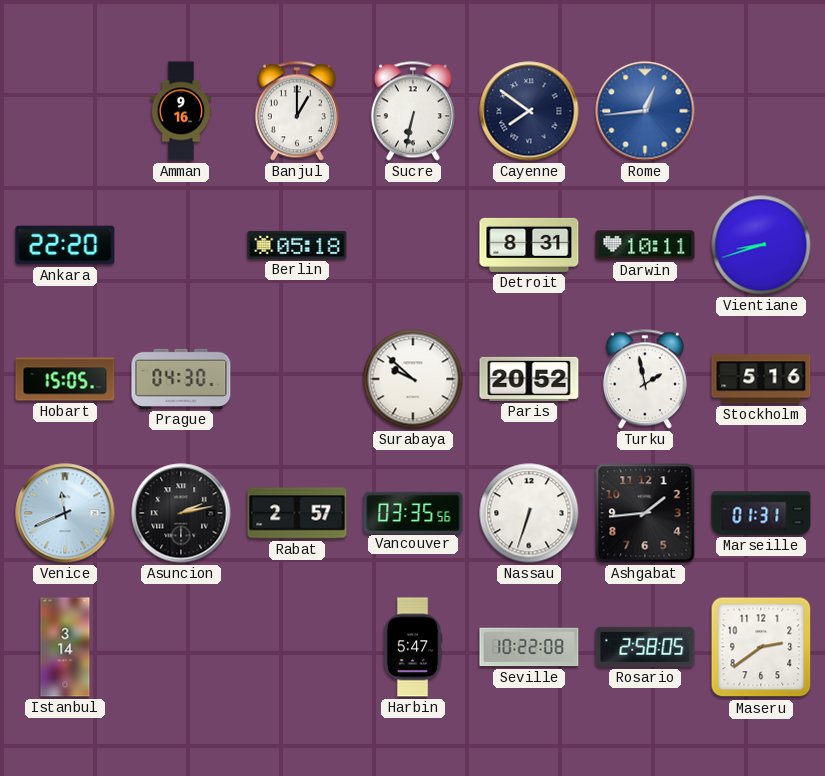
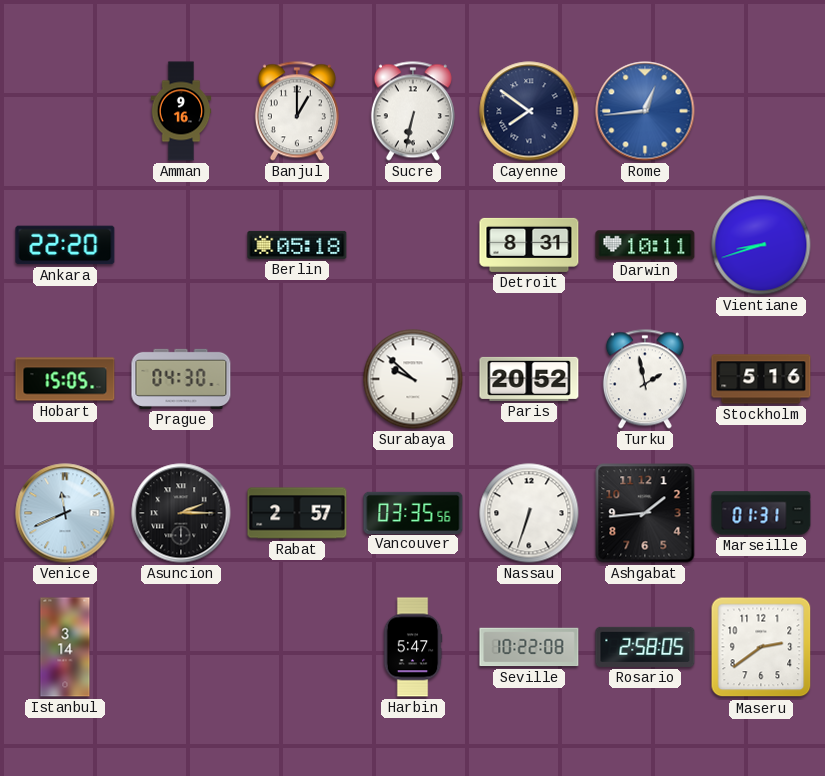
Asuncion: 2:13 -> 2:15
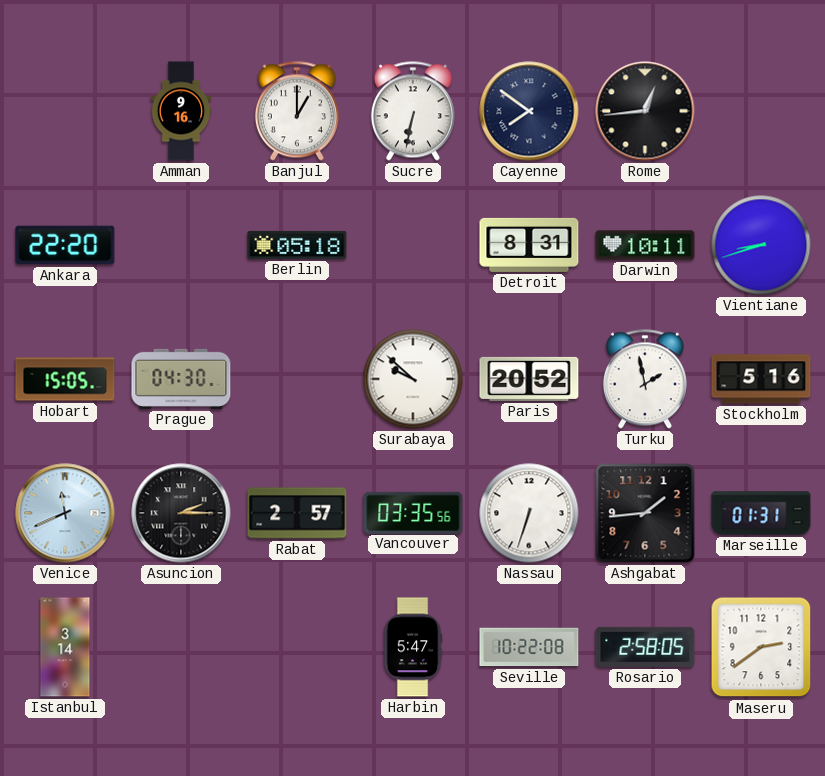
Rome dial: blue -> black
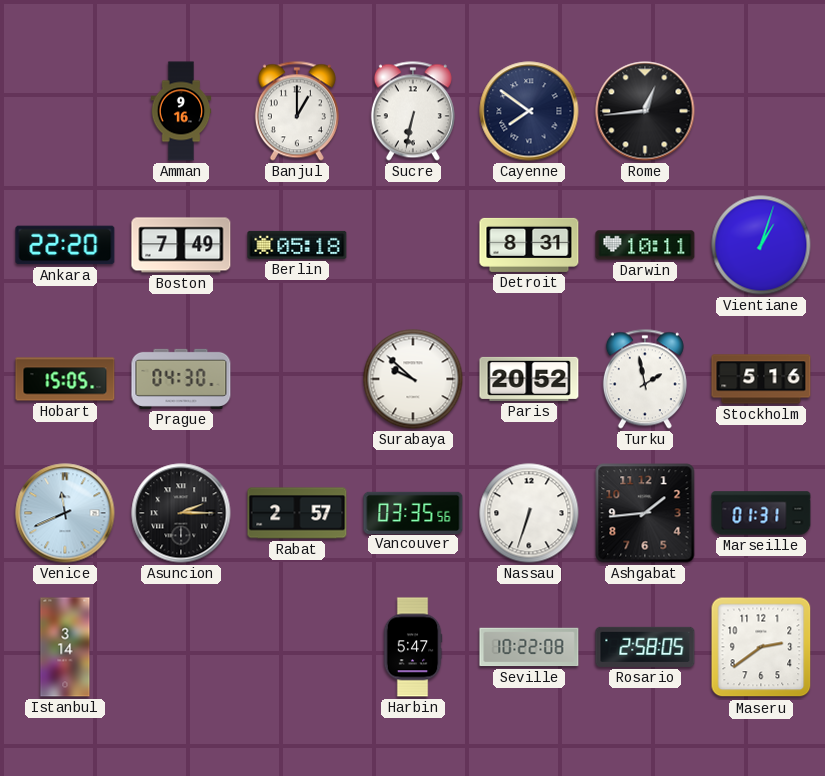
Boston: none -> 7:49
Vientiane: 8:42 -> 1:03
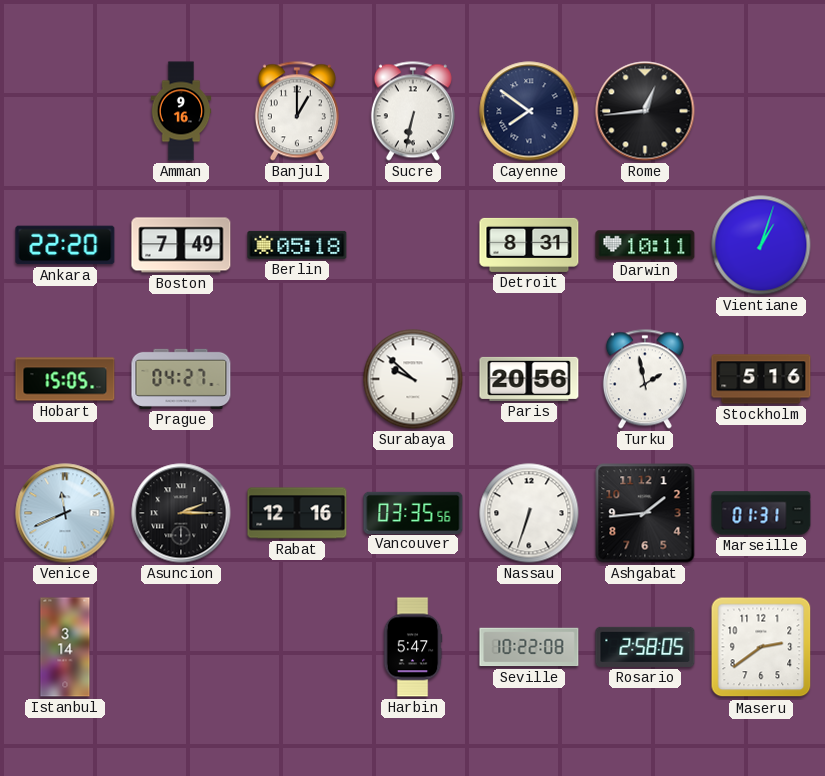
Prague: 04:30 -> 04:27
Paris: 20:52 -> 20:56
Rabat: 2:57 -> 12:16
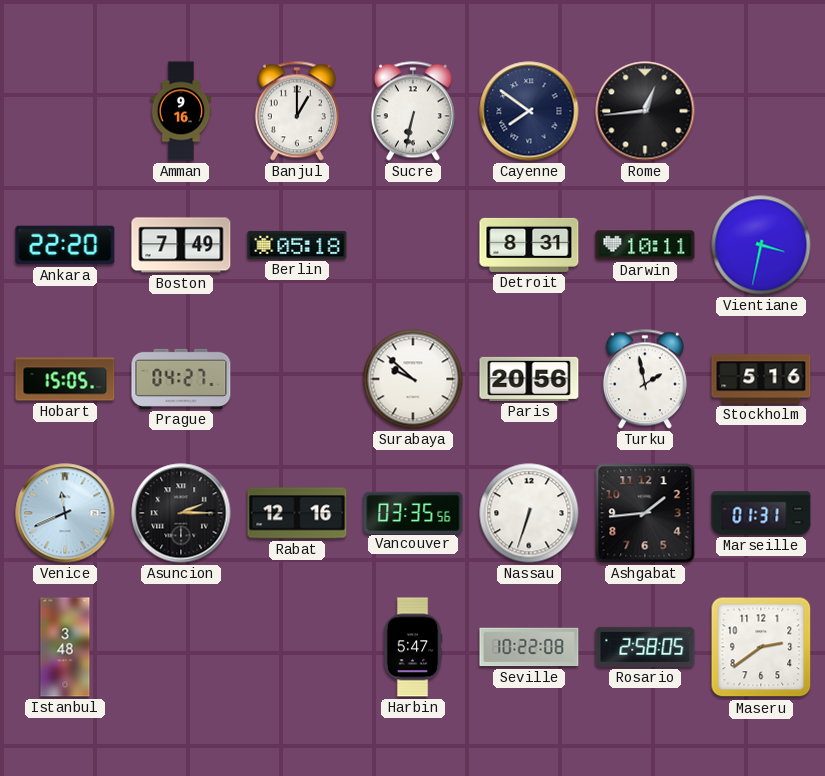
Vientiane: 1:03 -> 3:32
Istanbul: 3:14 -> 3:48
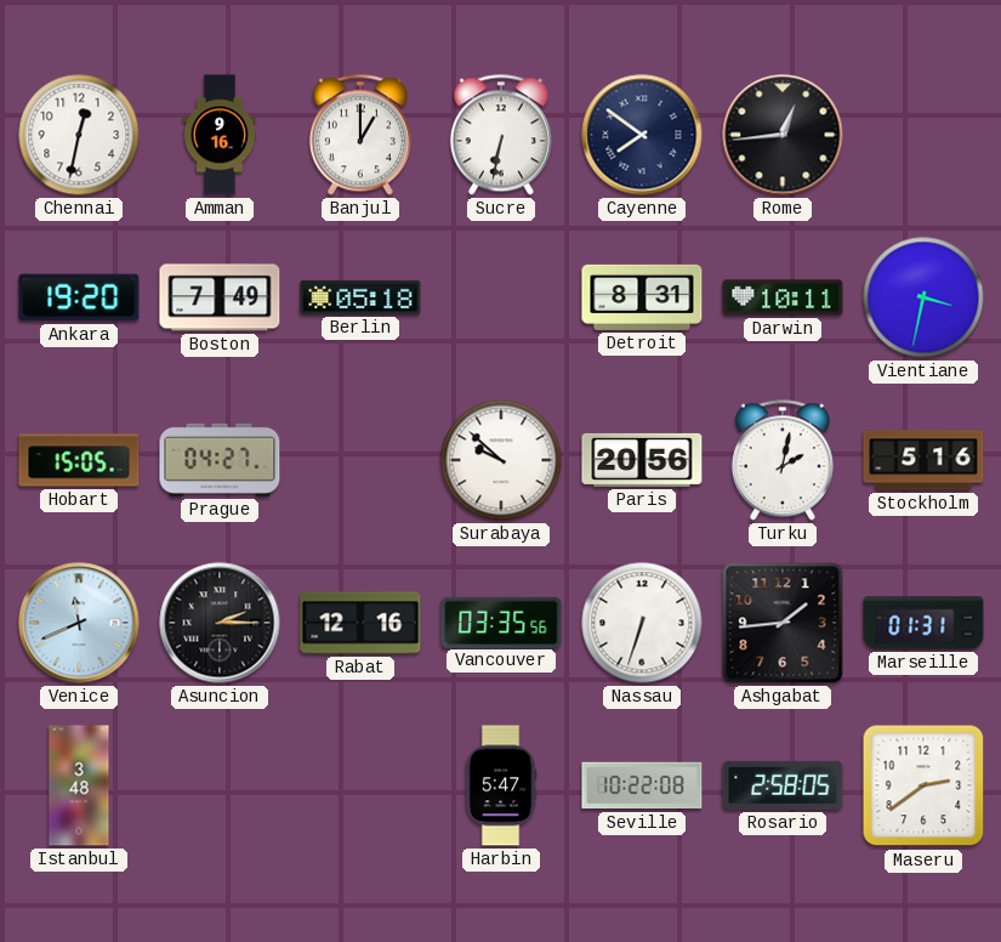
Chennai: none -> 12:32
Ankara: 22:20 -> 19:20
Turku: 1:58 -> 2:02
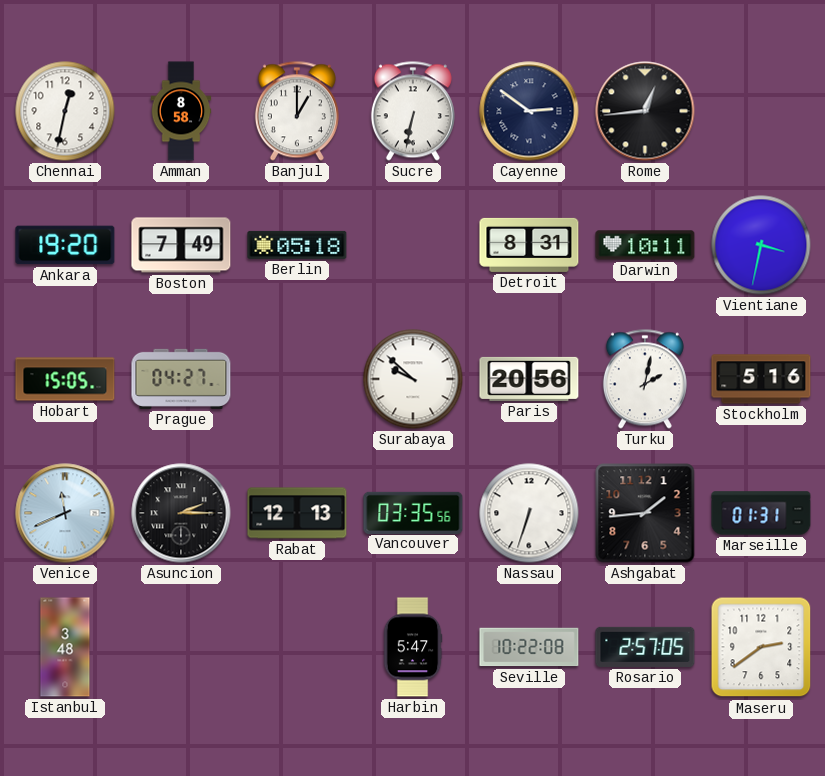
Amman: 9:16 -> 8:58
Cayenne: 7:51 -> 2:51
Rabat: 12:16 -> 12:13
Rosario: 2:58 -> 2:57
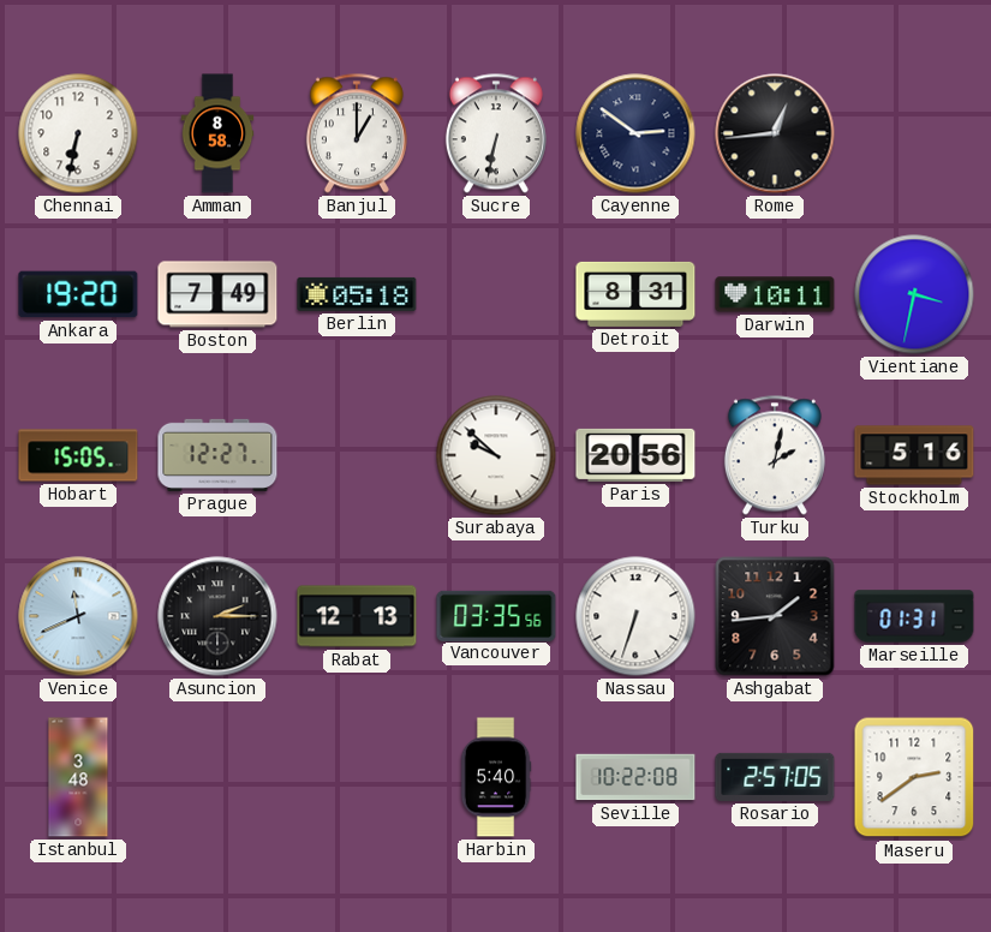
Chennai: 12:32 -> 6:32
Prague: 04:27 -> 12:27
Harbin: 5:47 -> 5:40
